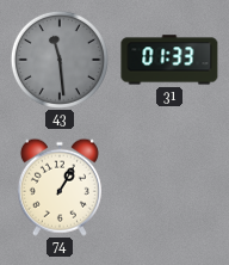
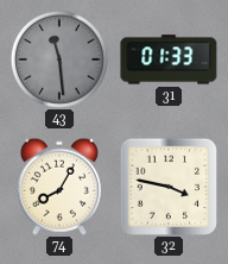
74: 1:05 -> 8:05
32: none -> 3:47
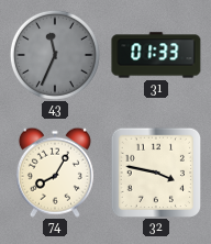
43: 11:29 -> 11:34
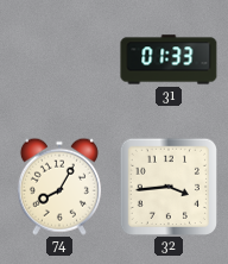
43: 11:34 -> none
32: 3:47 -> 3:44
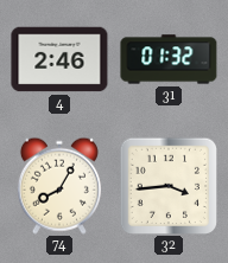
4: none -> 2:46
31: 01:33 -> 01:32
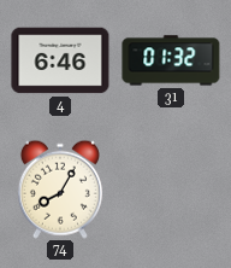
4: 2:46 -> 6:46
32: 3:44 -> none
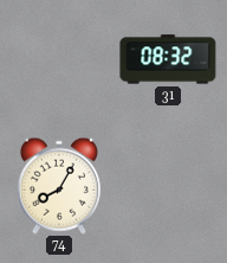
4: 6:46 -> none
31: 01:32 -> 08:32
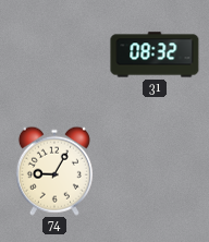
74: 8:05 -> 9:05
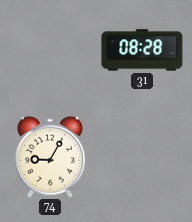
31: 08:32 -> 08:28
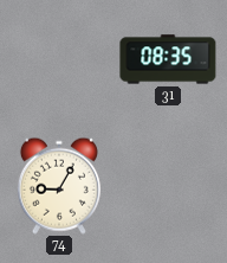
31: 08:28 -> 08:35
